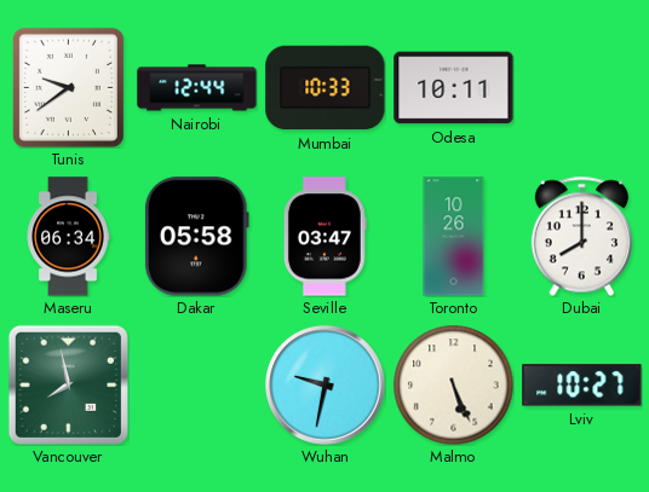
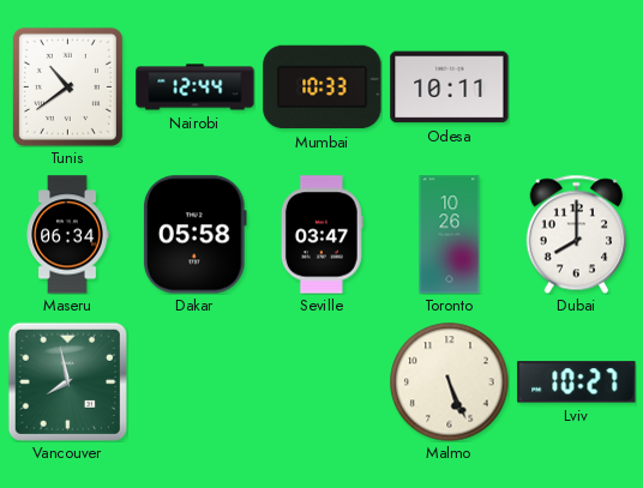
Tunis: 9:39 -> 10:39
Wuhan: 9:32 -> none
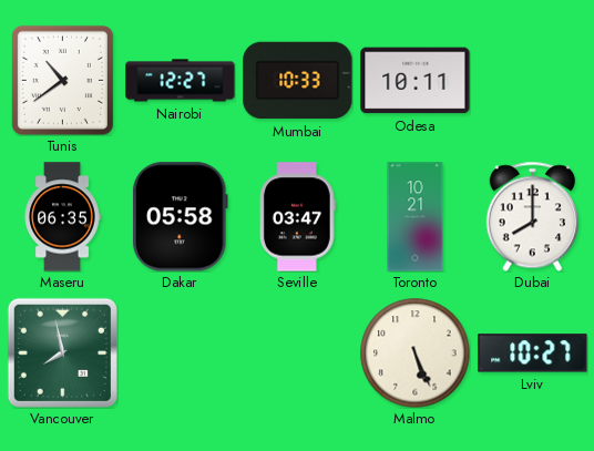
Nairobi: 12:44 -> 12:27
Maseru: 06:34 -> 06:35
Toronto: 10:26 -> 10:21
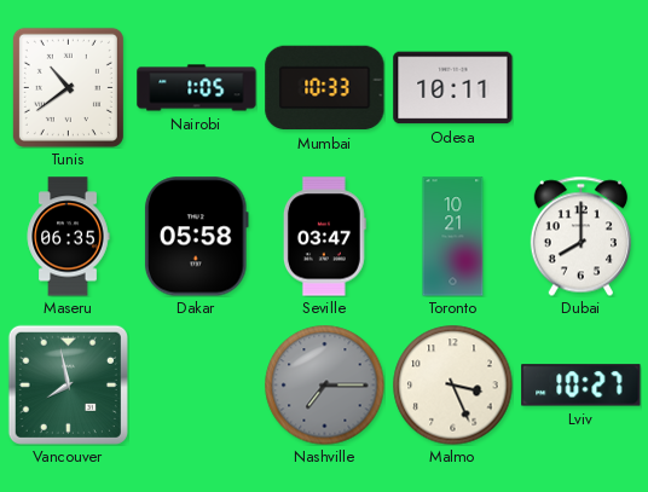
Nairobi: 12:27 -> 1:05
Nashville: none -> 7:15
Malmo: 5:26 -> 3:26
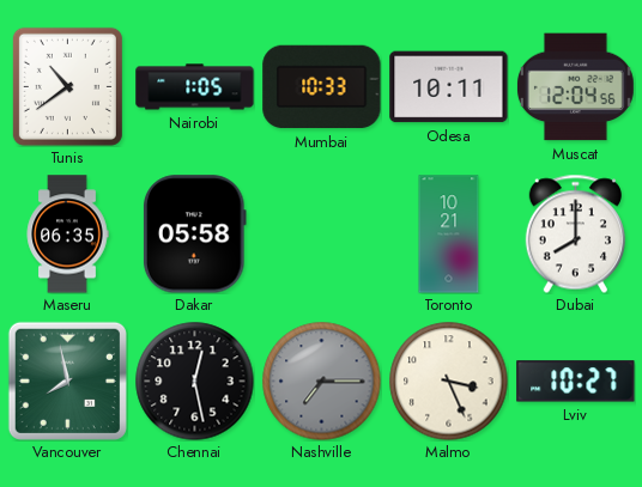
Muscat: none -> 12:04
Seville: 03:47 -> none
Chennai: none -> 12:28
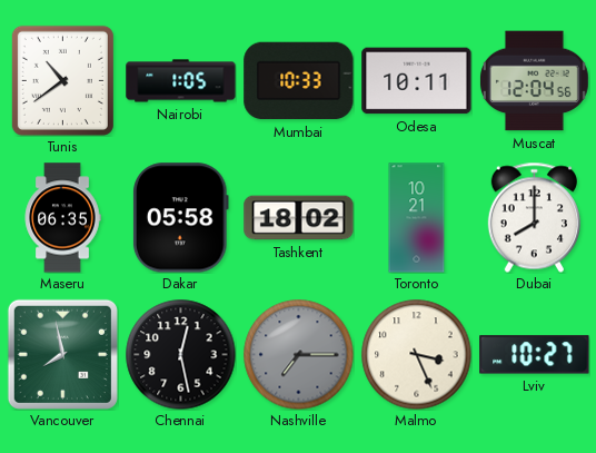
Tashkent: none -> 18:02
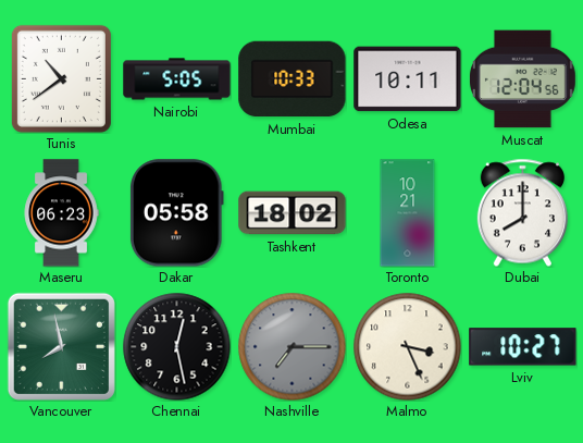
Nairobi: 1:05 -> 5:05
Maseru: 06:35 -> 06:23
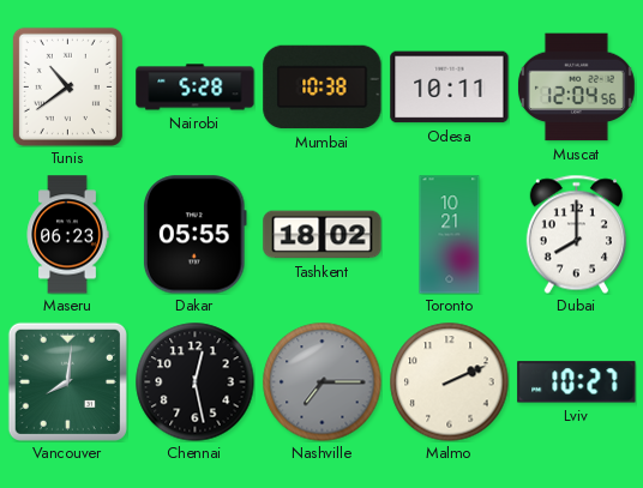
Nairobi: 5:05 -> 5:28
Mumbai: 10:33 -> 10:38
Dakar: 05:58 -> 05:55
Vancouver: 7:58 -> 8:01
Malmo: 3:26 -> 2:11
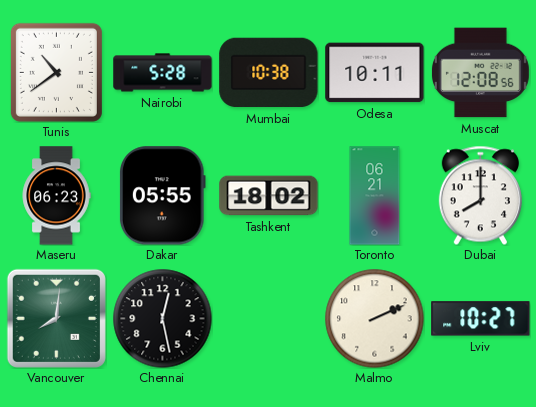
Muscat: 12:04 -> 12:08
Toronto: 10:21 -> 06:21
Nashville: 7:15 -> none
